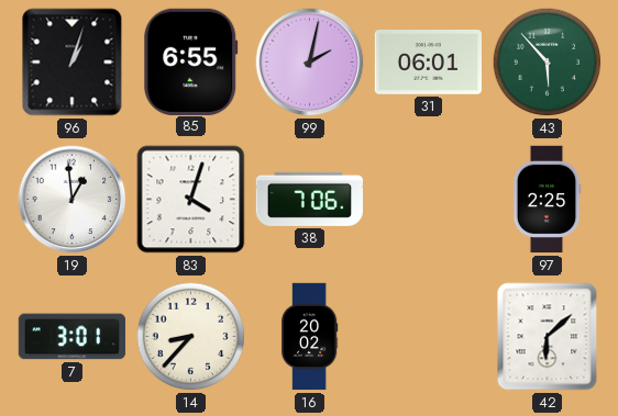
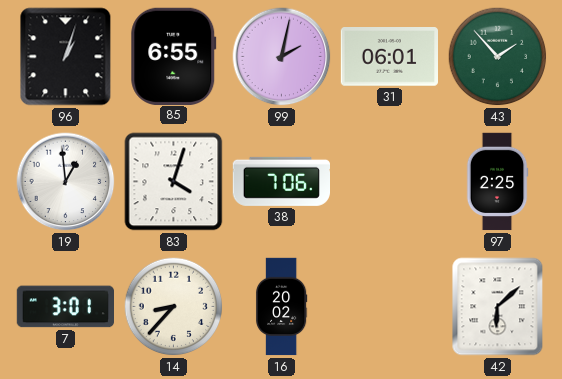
43: 5:53 -> 1:53
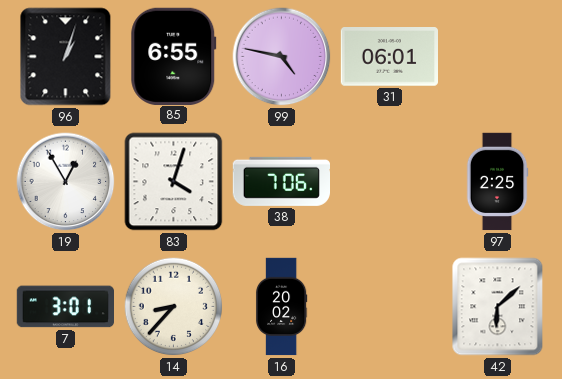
99: 2:02 -> 4:47
43: 1:53 -> none
19: 12:59 -> 12:55
